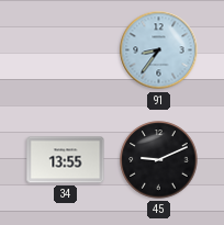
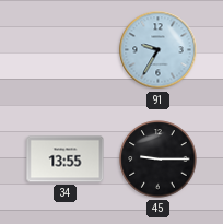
91: 8:36 -> 9:35
45: 9:11 -> 9:15
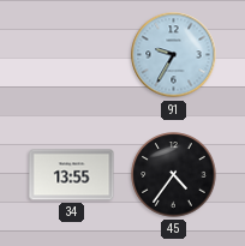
45: 9:15 -> 4:36
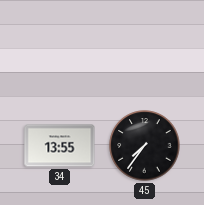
91: 9:35 -> none
45: 4:36 -> 7:36
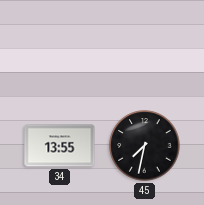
45: 7:36 -> 7:32
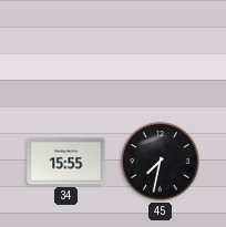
34: 13:55 -> 15:55
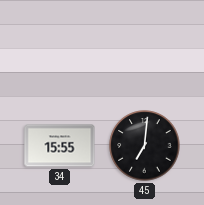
45: 7:32 -> 7:01
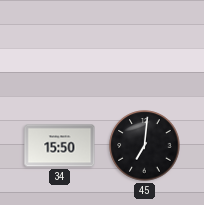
34: 15:55 -> 15:50
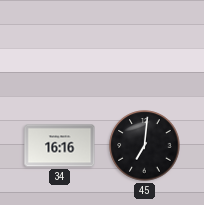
34: 15:50 -> 16:16
